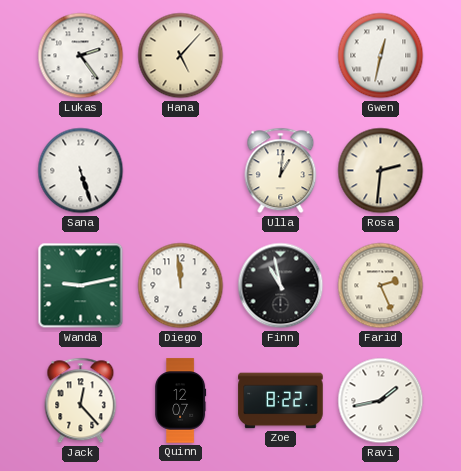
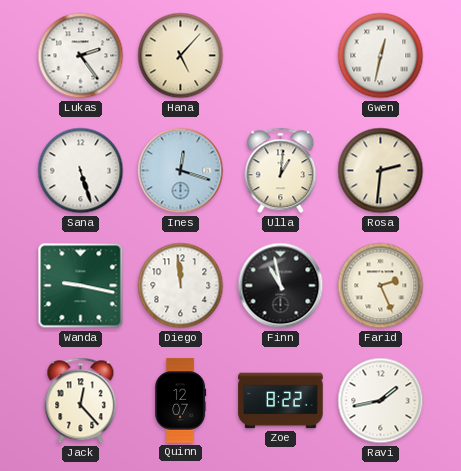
Ines: none -> 12:18
Wanda: 9:13 -> 9:17
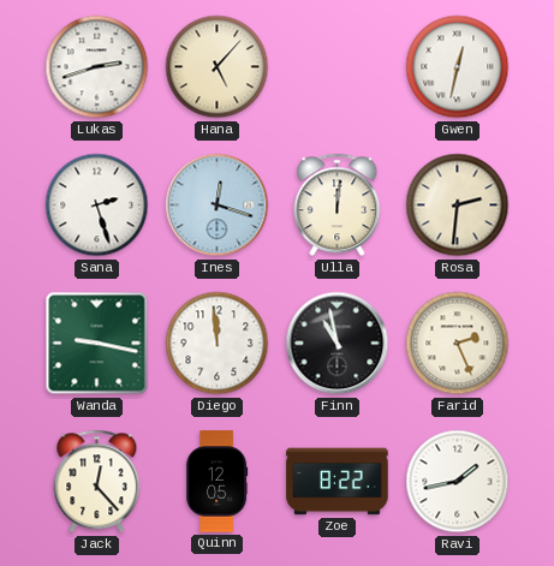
Lukas: 2:24 -> 2:42
Sana: 5:27 -> 2:27
Ulla: 1:01 -> 12:01
Quinn: 12:07 -> 12:05
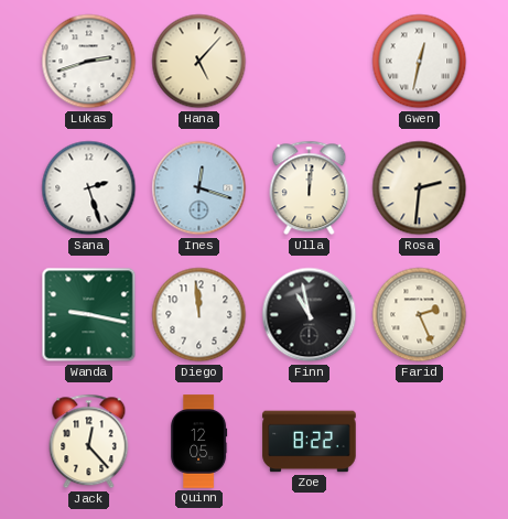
Ravi: 1:43 -> none
